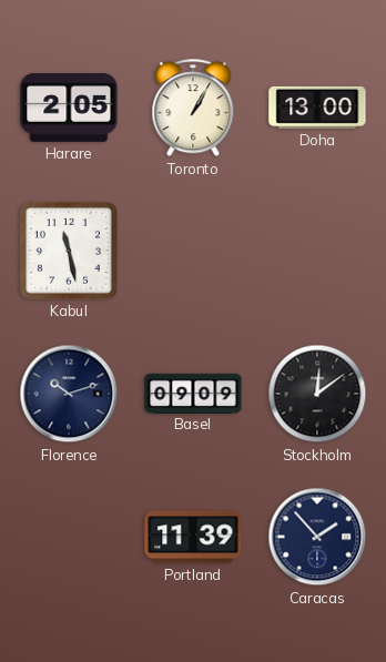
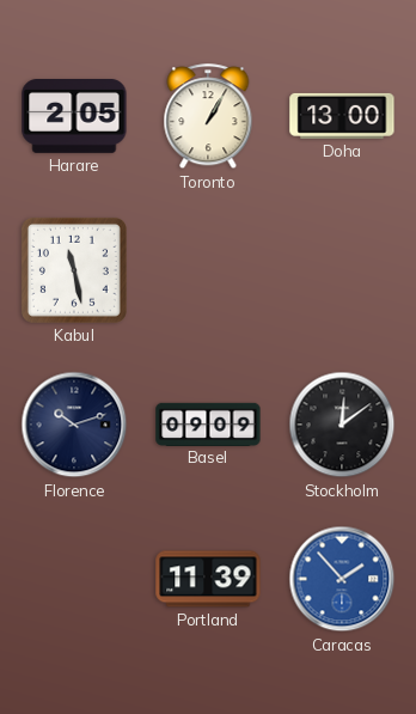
Caracas dial: navy -> blue
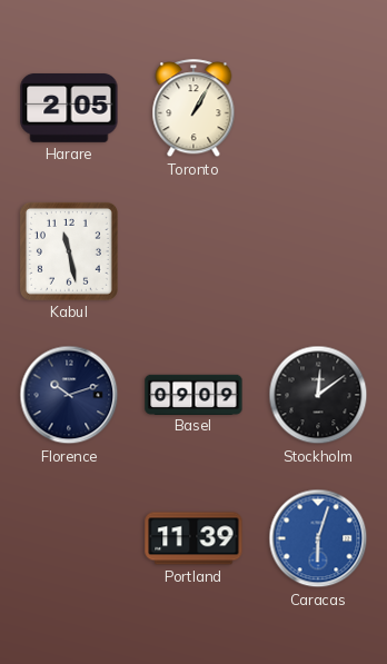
Doha: 13:00 -> none
Caracas: 1:53 -> 6:03
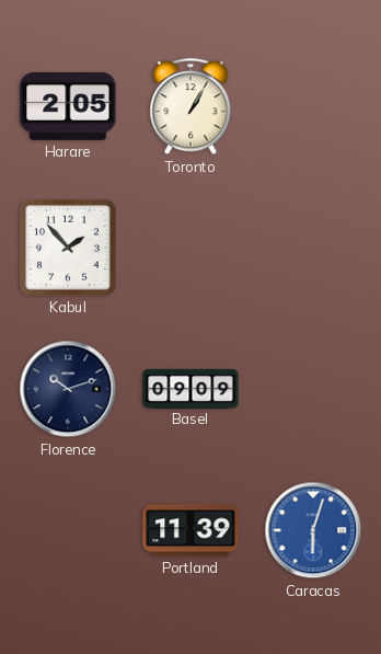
Kabul: 11:28 -> 1:53
Stockholm: 12:09 -> none
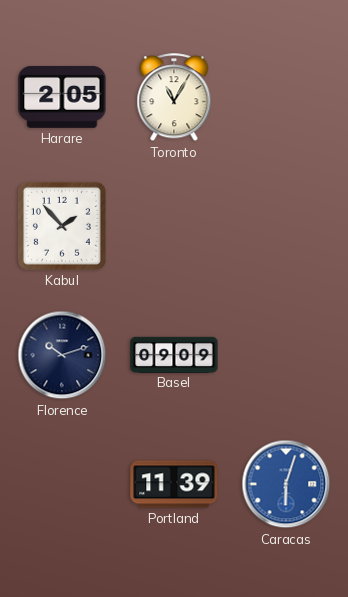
Toronto: 1:05 -> 11:05
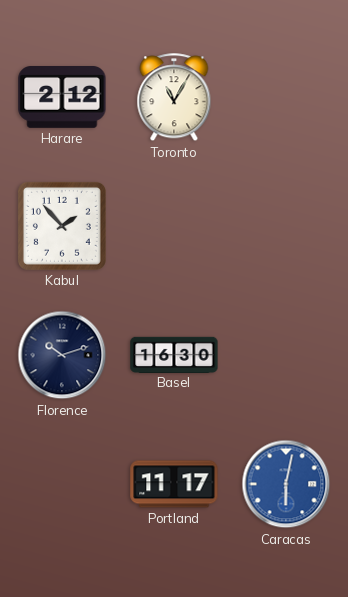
Harare: 2:05 -> 2:12
Basel: 09:09 -> 16:30
Portland: 11:39 -> 11:17
Caracas: 6:03 -> 6:02
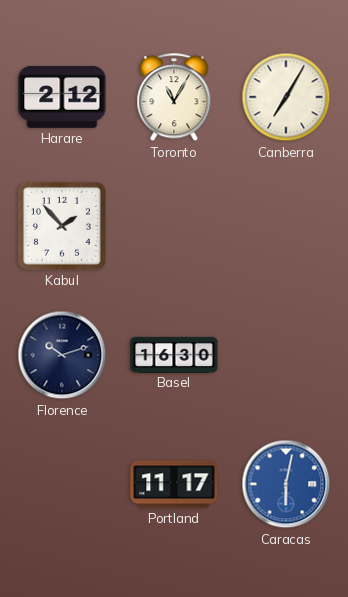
Canberra: none -> 7:05
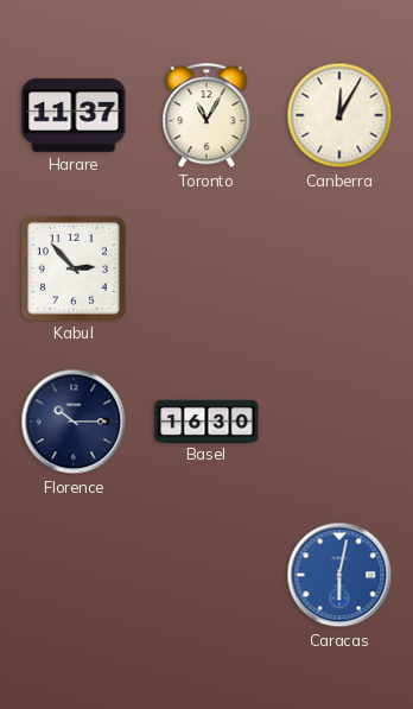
Harare: 2:12 -> 11:37
Canberra: 7:05 -> 12:05
Kabul: 1:53 -> 2:53
Florence: 10:12 -> 10:15
Portland: 11:17 -> none
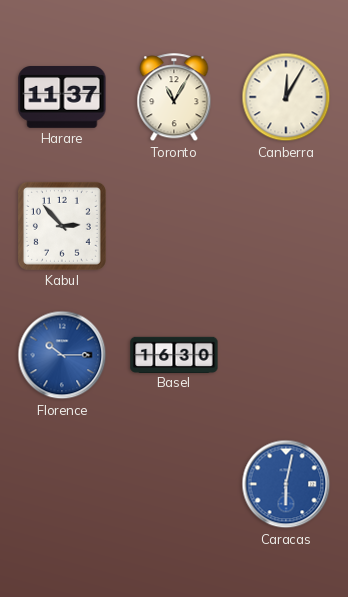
Florence dial: navy -> blue
